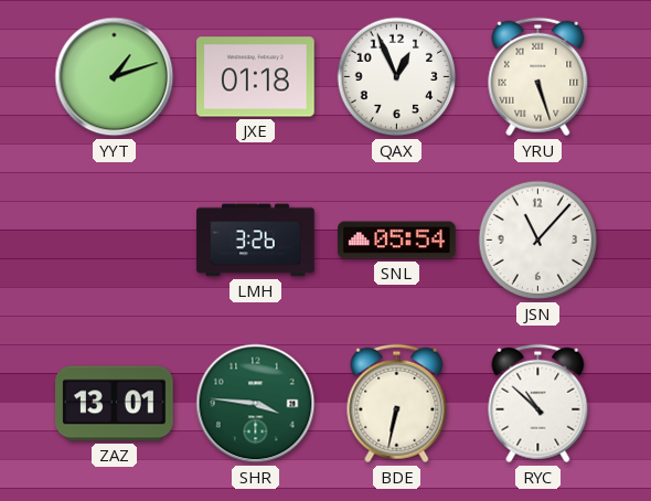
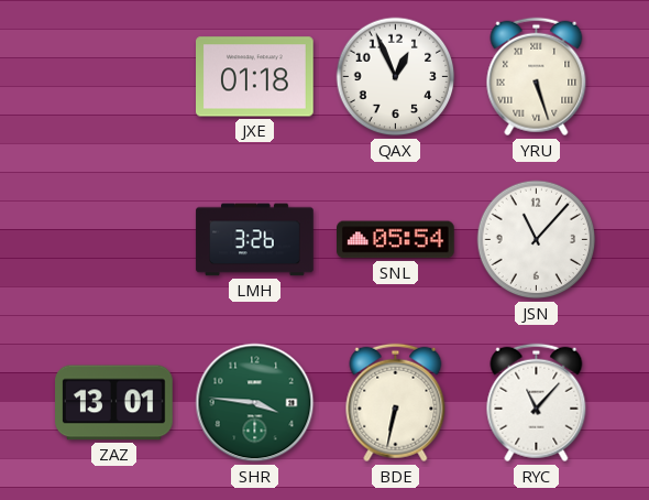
YYT: 1:12 -> none
RYC: 10:52 -> 11:07
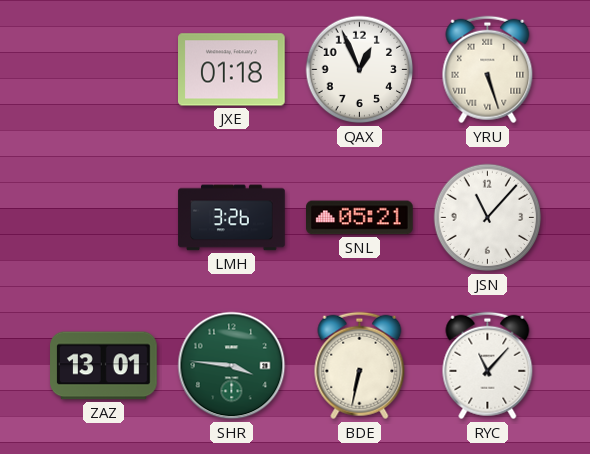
SNL: 05:54 -> 05:21
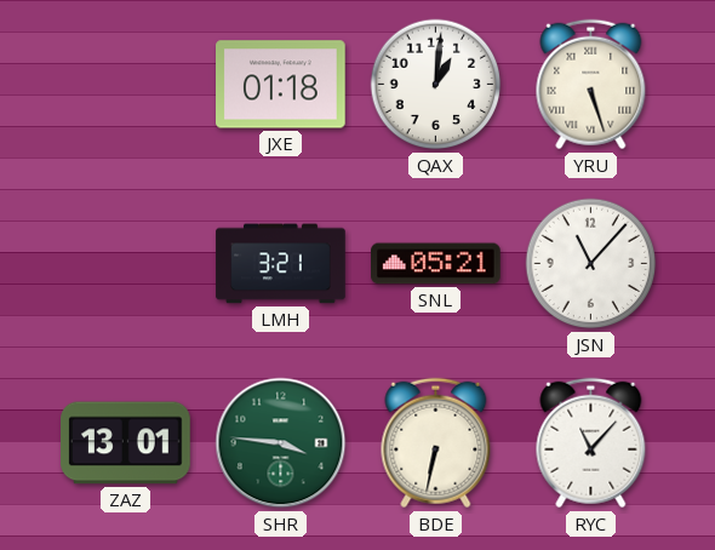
QAX: 12:56 -> 1:01
LMH: 3:26 -> 3:21
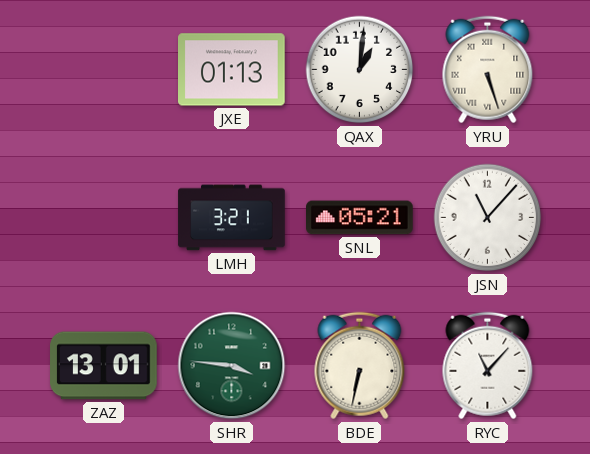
JXE: 01:18 -> 01:13
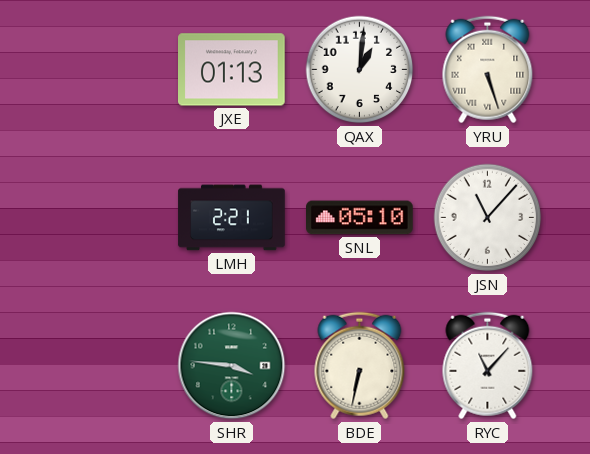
LMH: 3:21 -> 2:21
SNL: 05:21 -> 05:10
ZAZ: 13:01 -> none
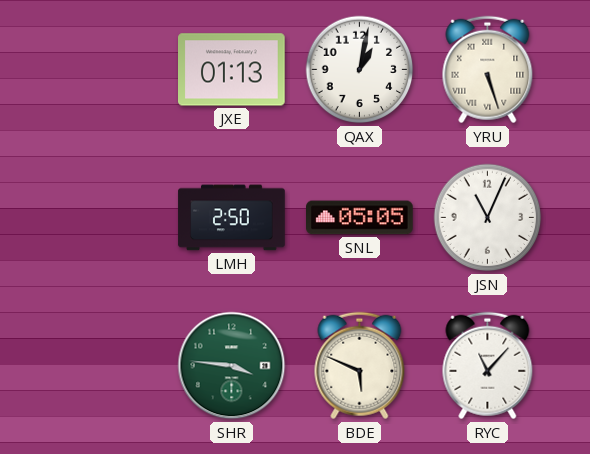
QAX: 1:01 -> 1:02
LMH: 2:21 -> 2:50
SNL: 05:10 -> 05:05
JSN: 11:07 -> 11:04
BDE: 6:32 -> 5:49
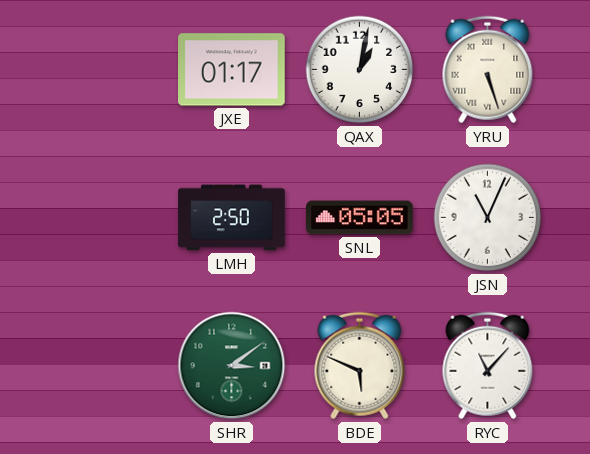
JXE: 01:13 -> 01:17
SHR: 3:46 -> 3:09
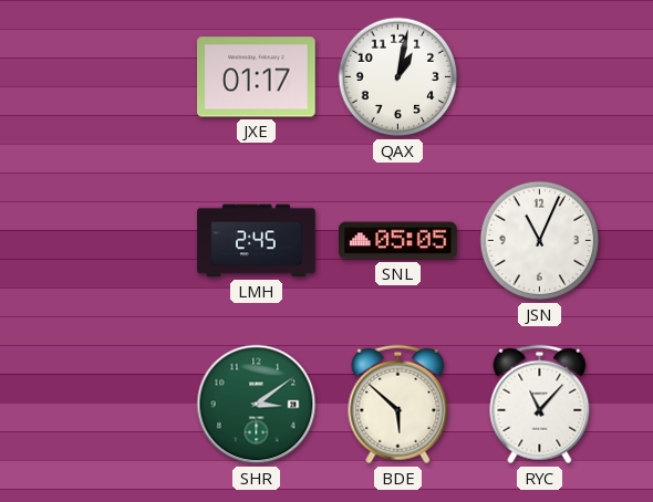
YRU: 5:27 -> none
LMH: 2:50 -> 2:45
BDE: 5:49 -> 5:52
